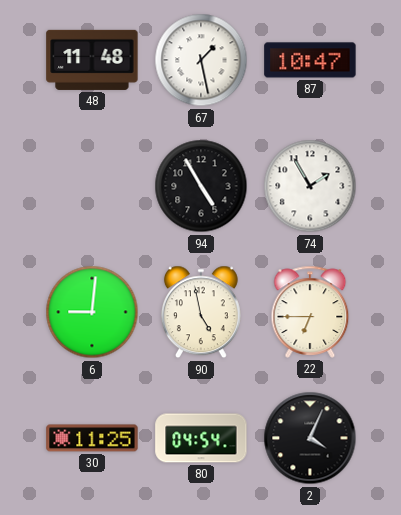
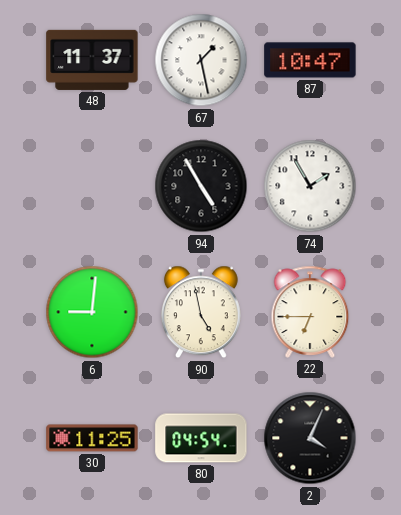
48: 11:48 -> 11:37
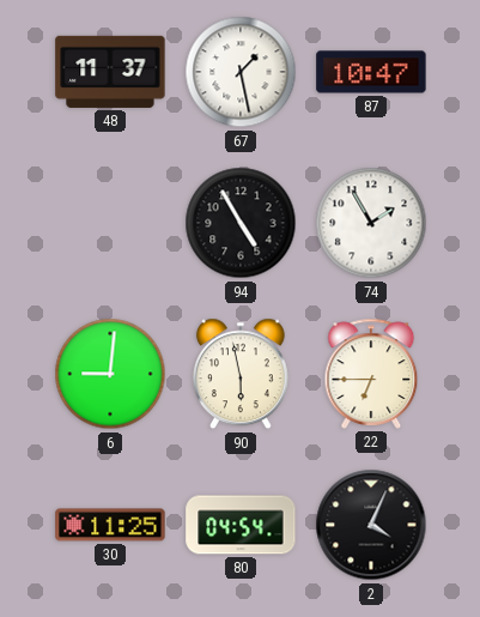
90: 4:58 -> 5:58
